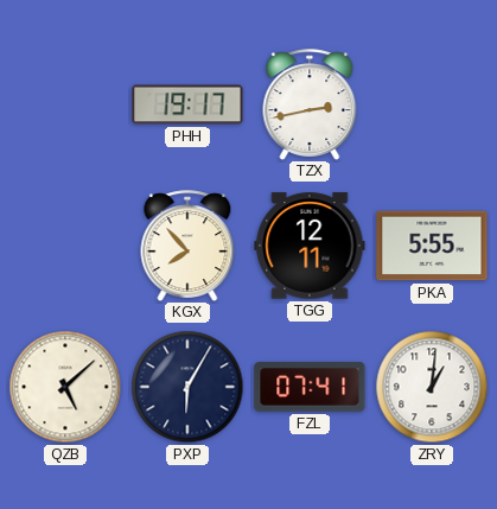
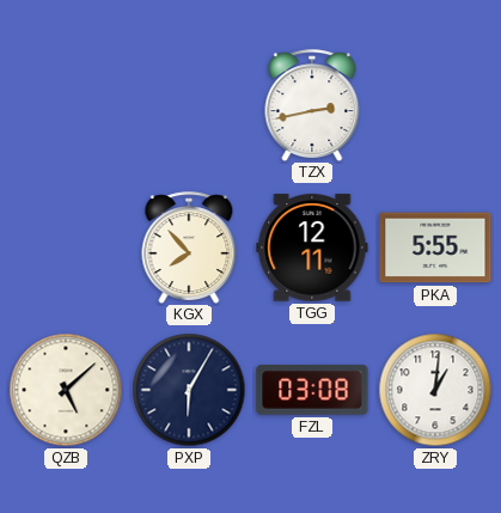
PHH: 19:17 -> none
FZL: 07:41 -> 03:08
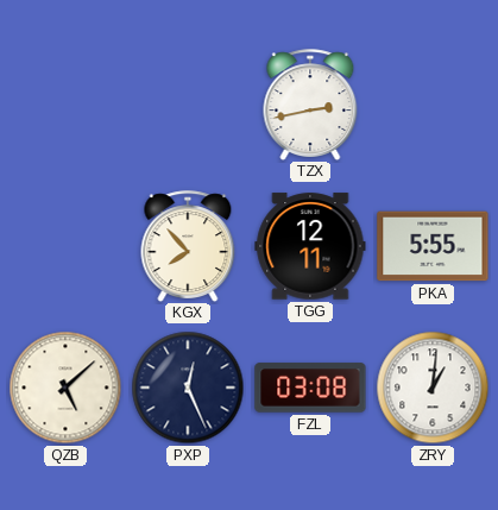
PXP: 6:05 -> 12:26
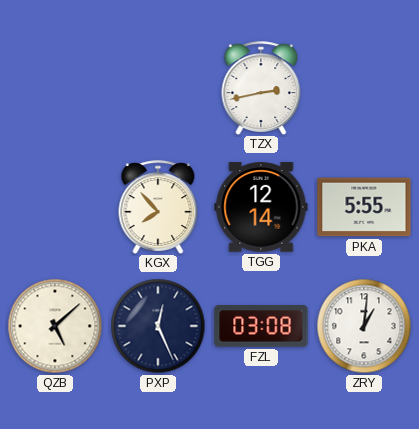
TGG: 12:11 -> 12:14
